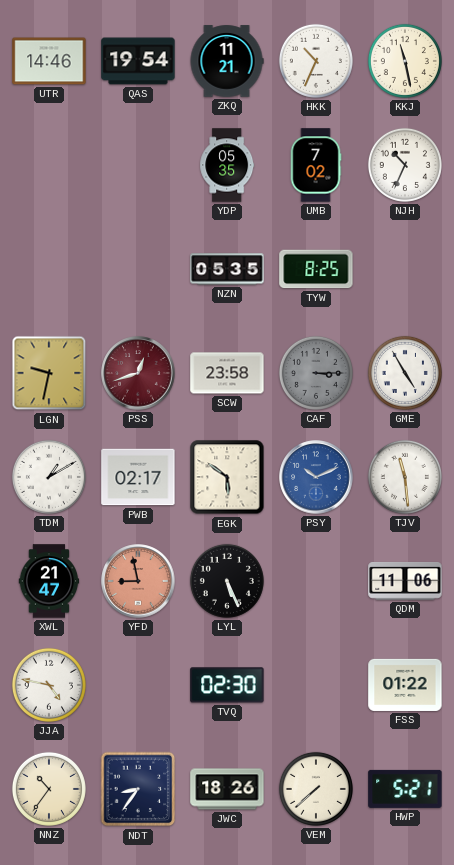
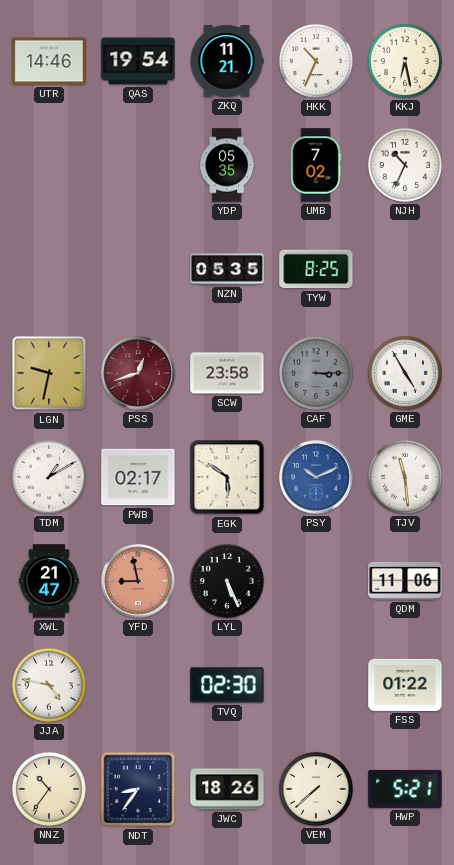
KKJ: 11:28 -> 6:28
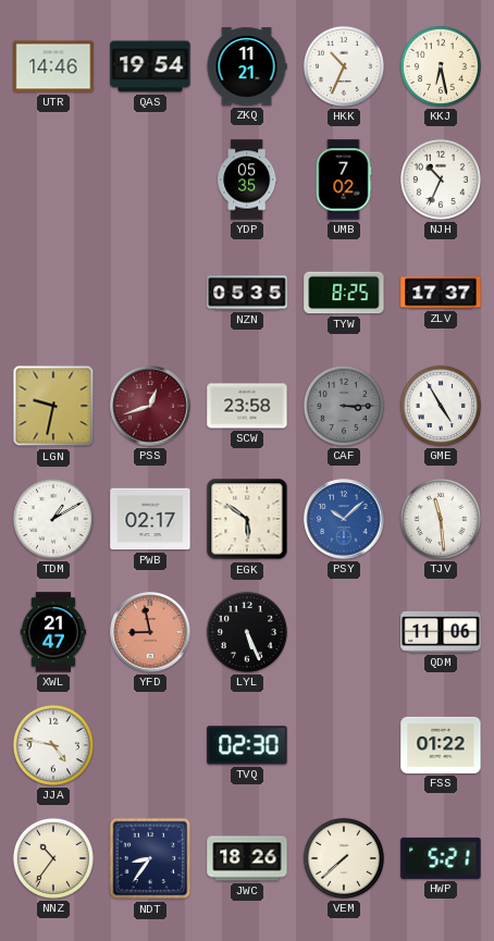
ZLV: none -> 17:37
PSY: 10:11 -> 10:08
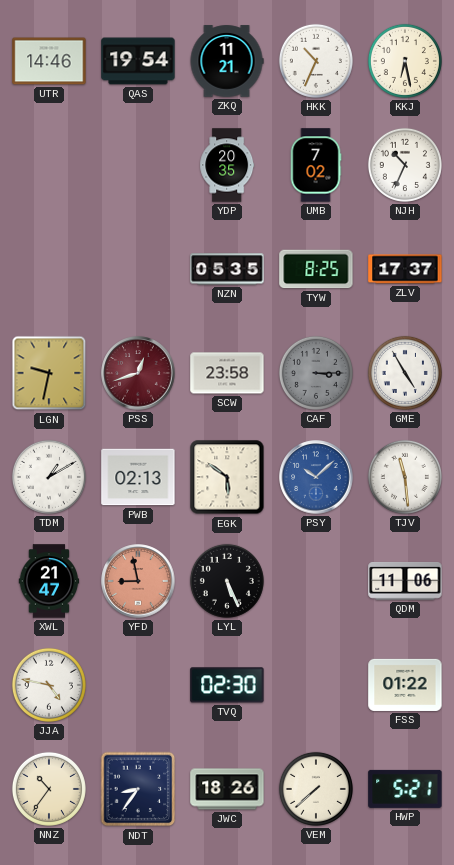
YDP: 05:35 -> 20:35
PWB: 02:17 -> 02:13
